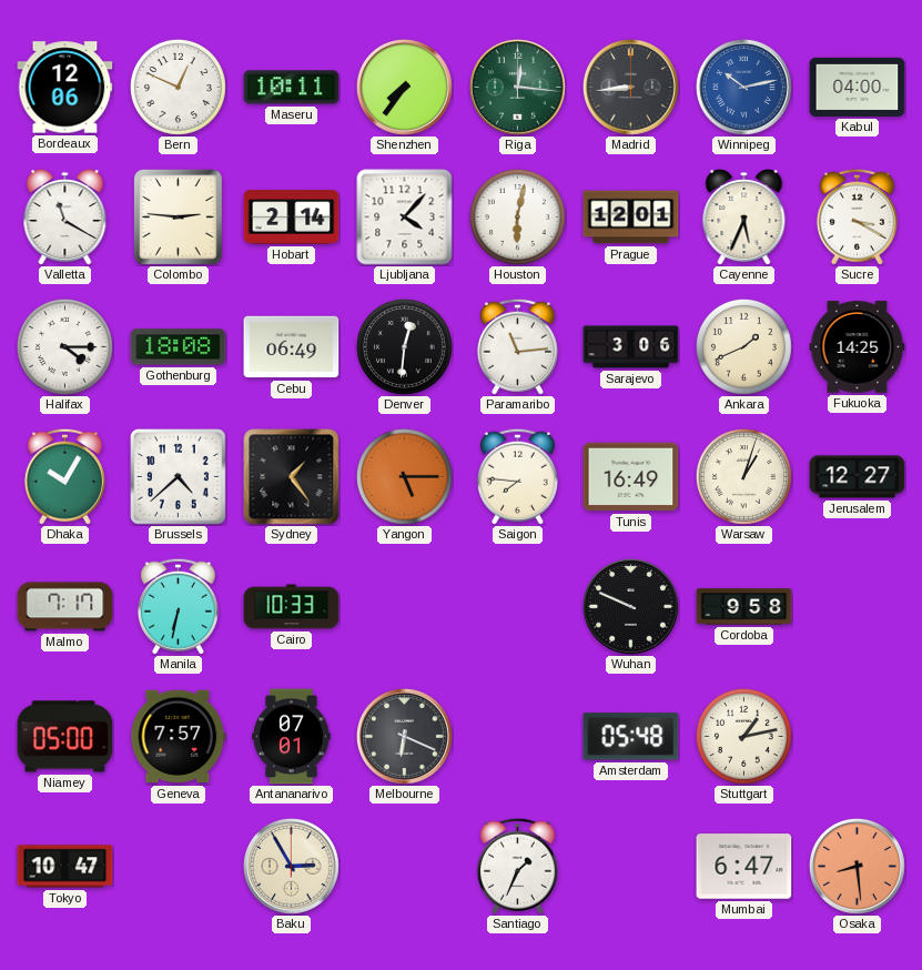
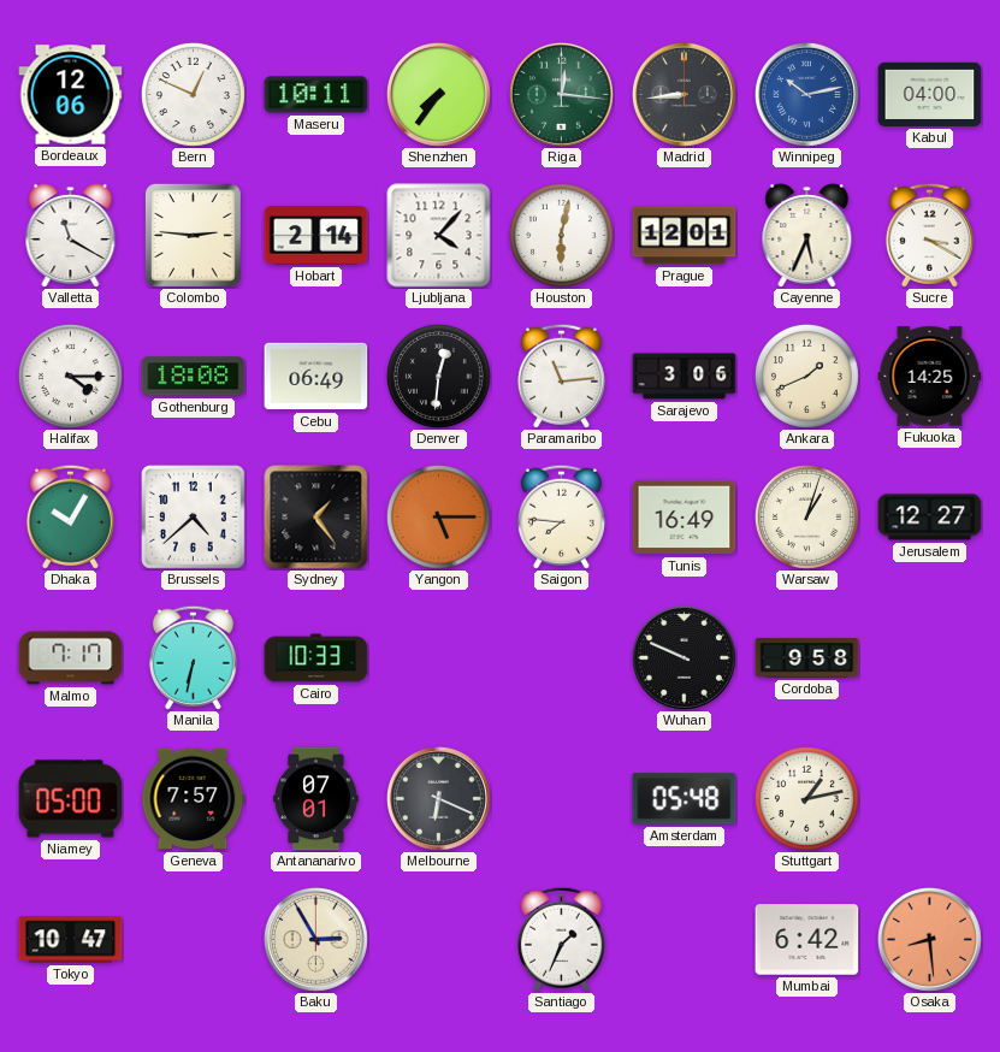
Mumbai: 6:47 -> 6:42
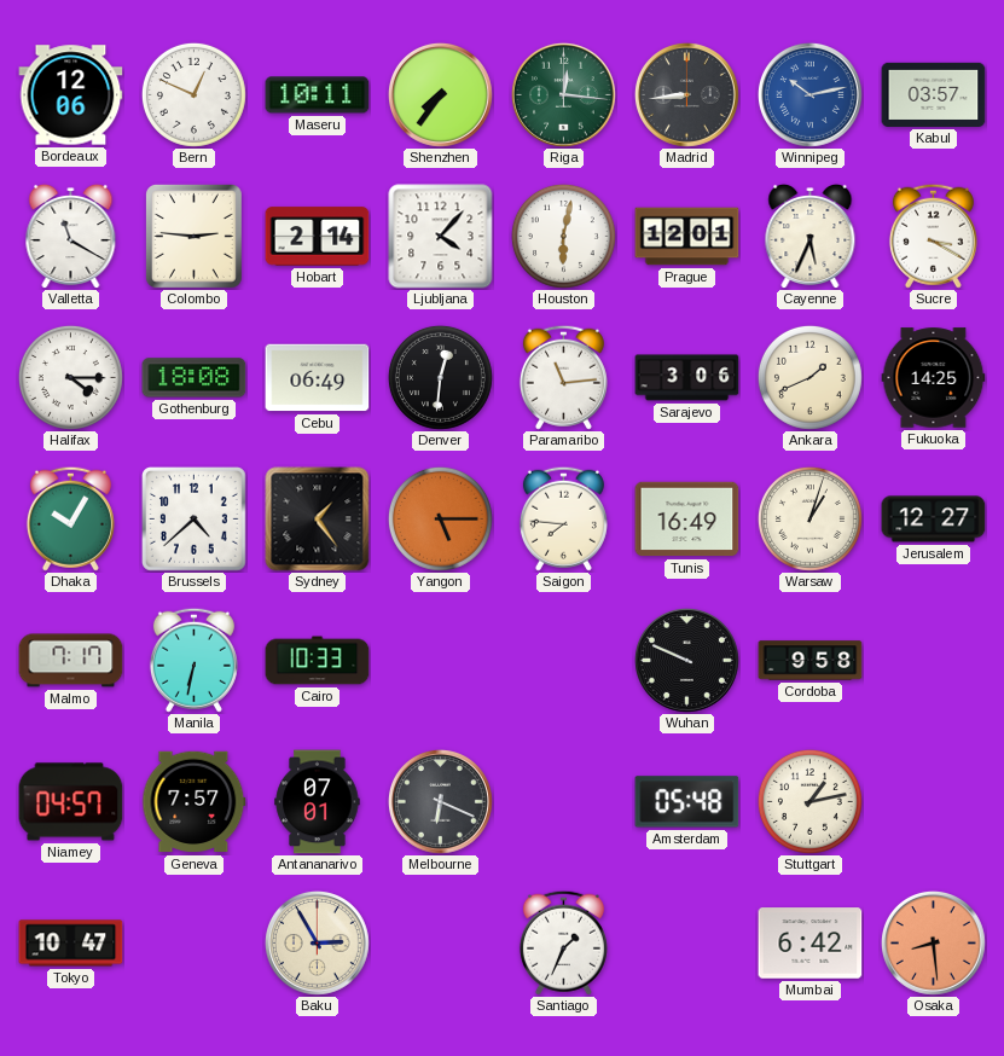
Kabul: 04:00 -> 03:57
Niamey: 05:00 -> 04:57
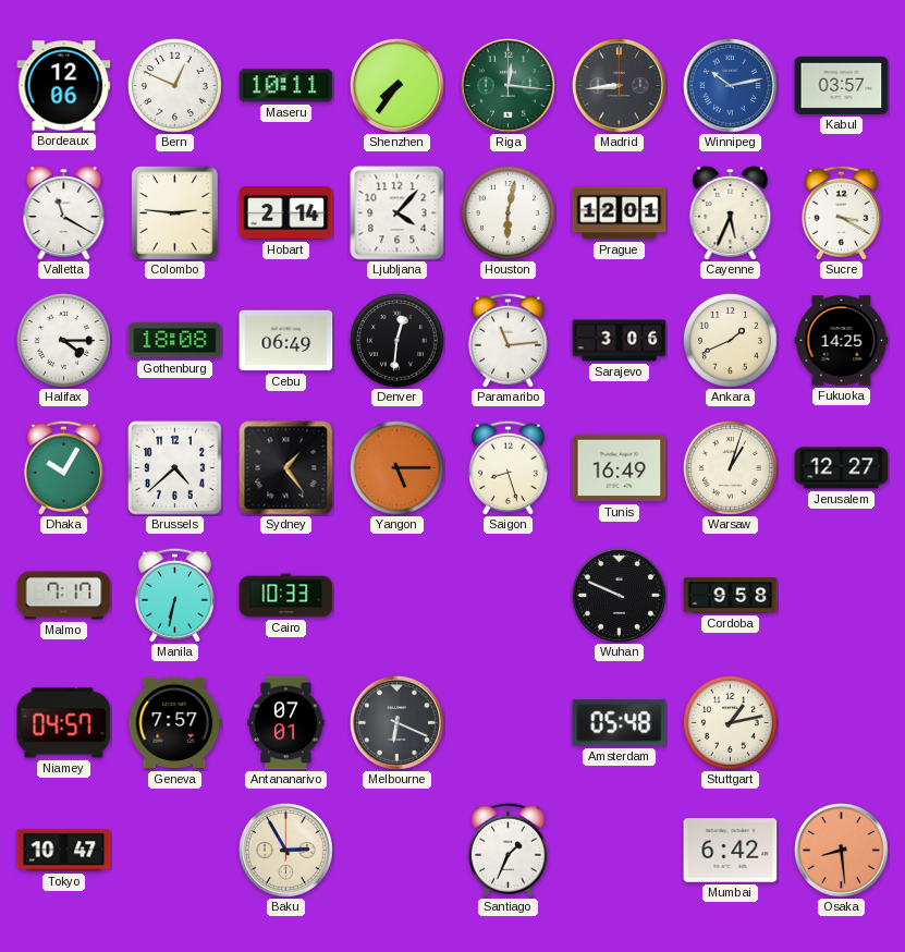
Saigon: 7:46 -> 8:27
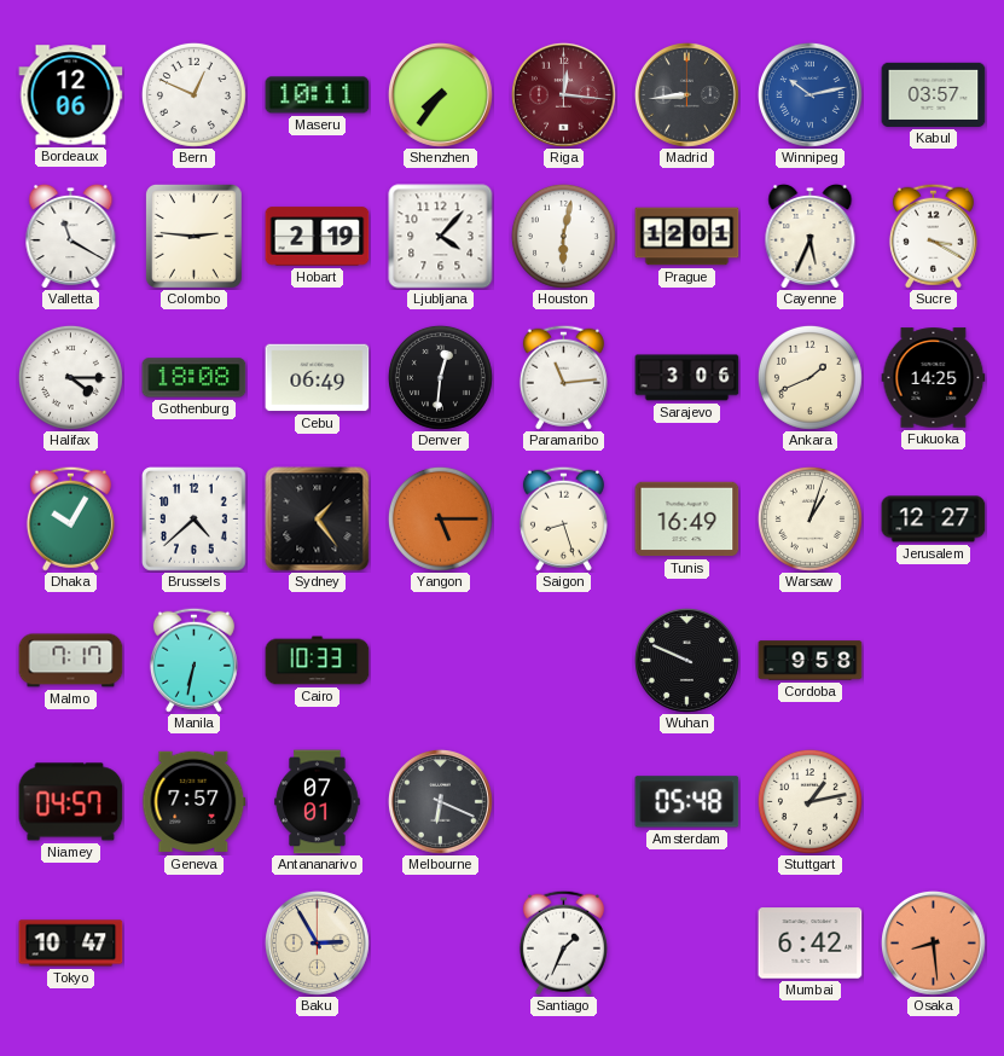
Riga dial: green -> burgundy
Hobart: 2:14 -> 2:19
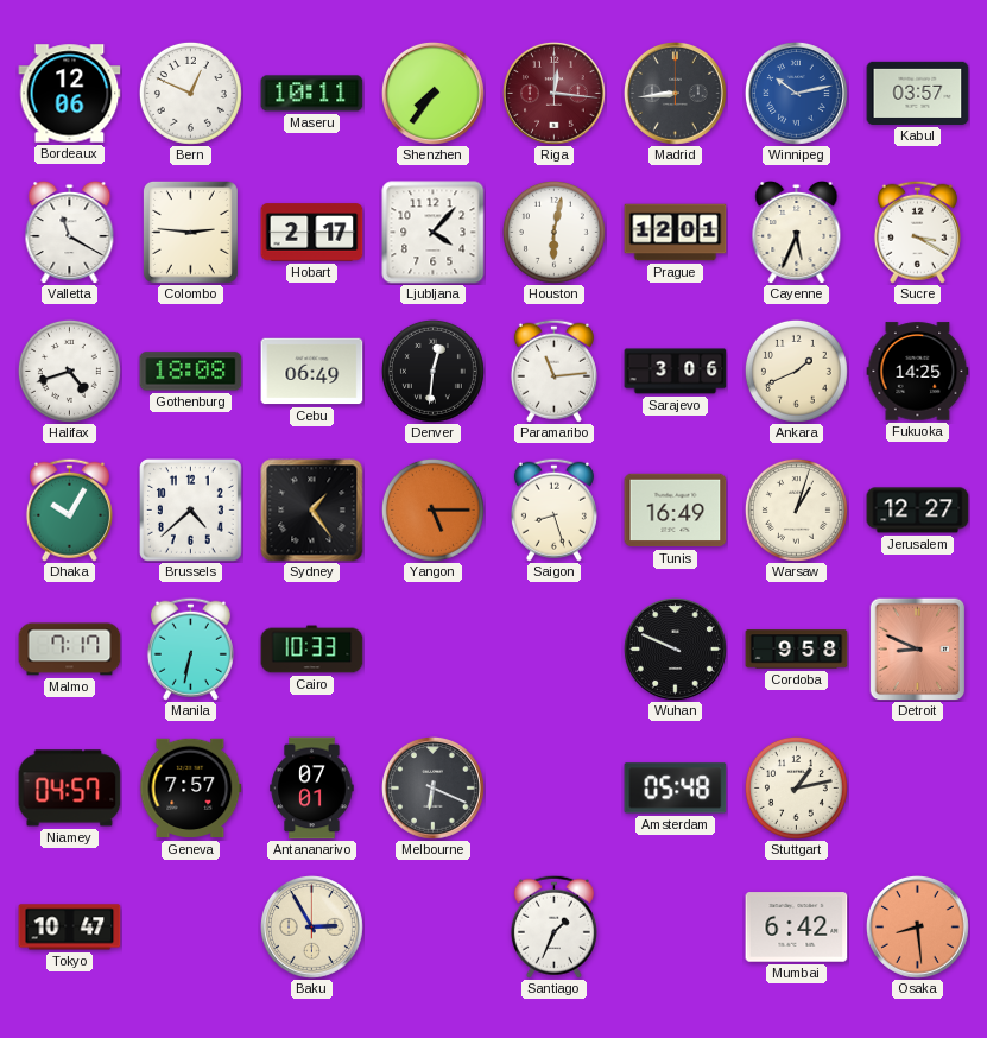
Hobart: 2:19 -> 2:17
Halifax: 4:15 -> 4:42
Detroit: none -> 8:49
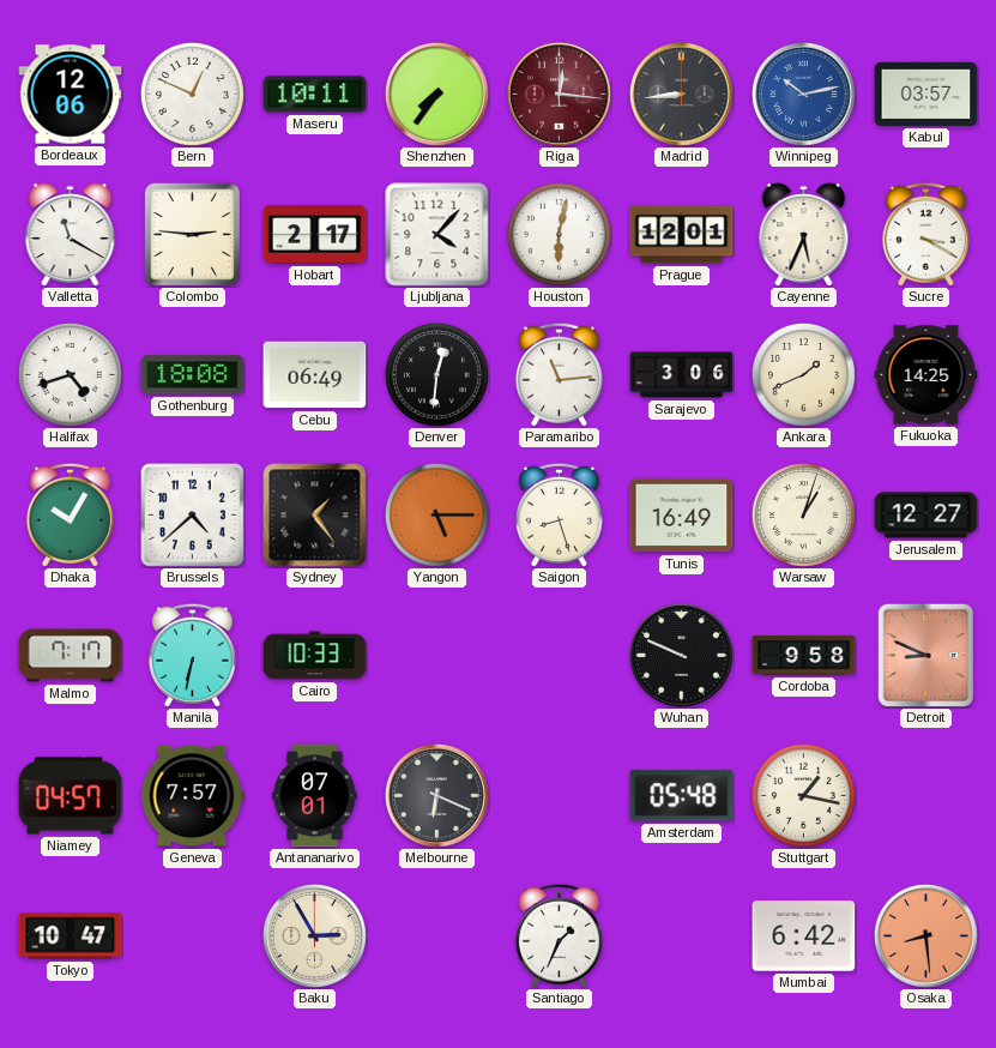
Stuttgart: 1:13 -> 1:17
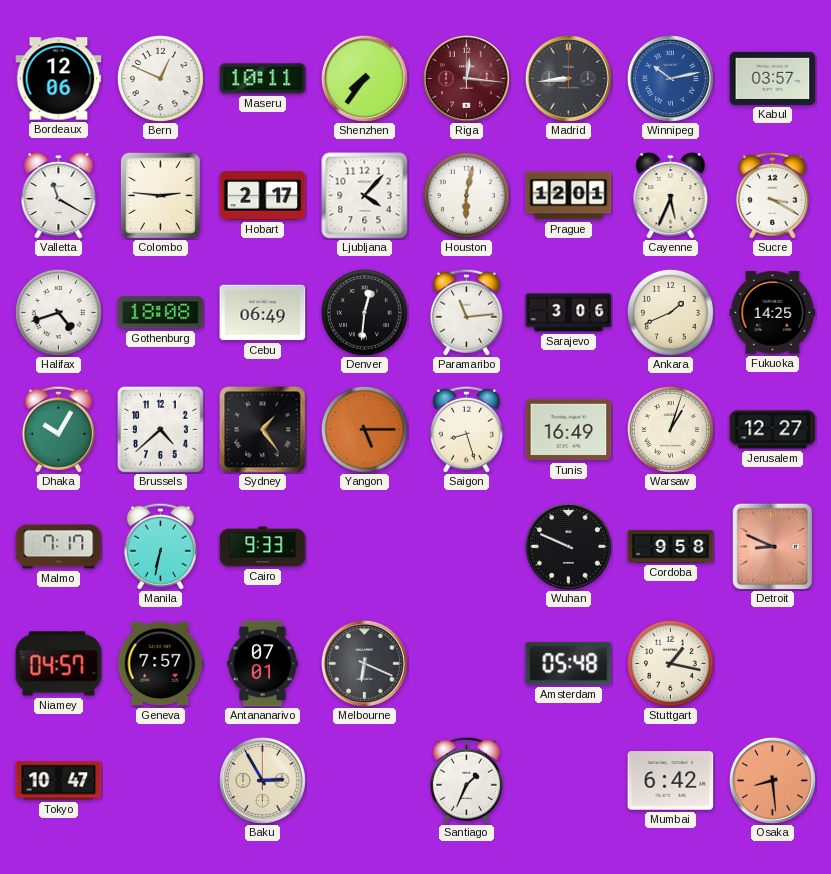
Cairo: 10:33 -> 9:33
